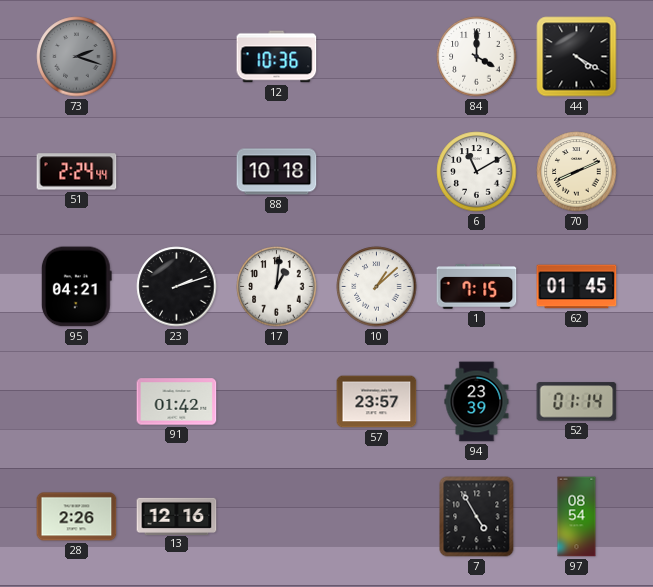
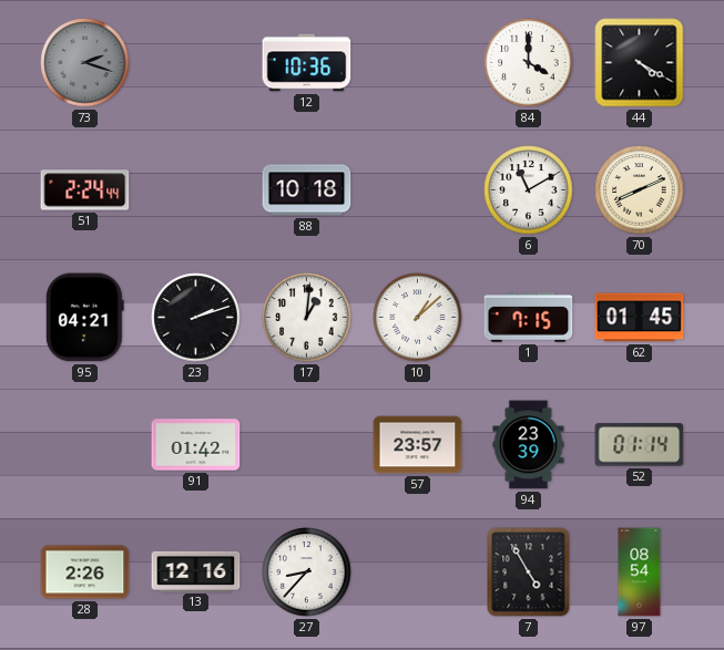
27: none -> 8:37
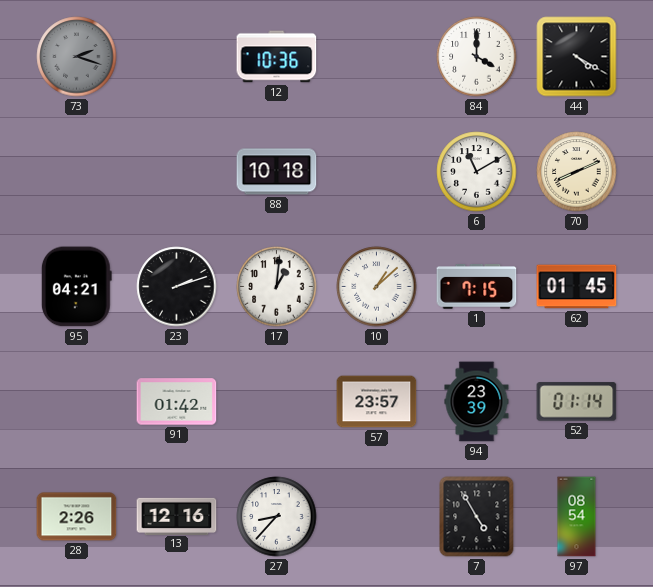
51: 2:24 -> none
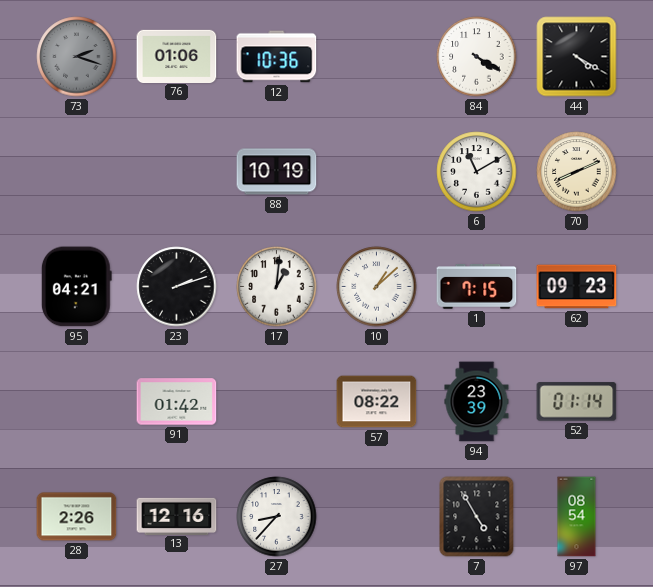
76: none -> 01:06
84: 4:00 -> 4:20
88: 10:18 -> 10:19
62: 01:45 -> 09:23
57: 23:57 -> 08:22
